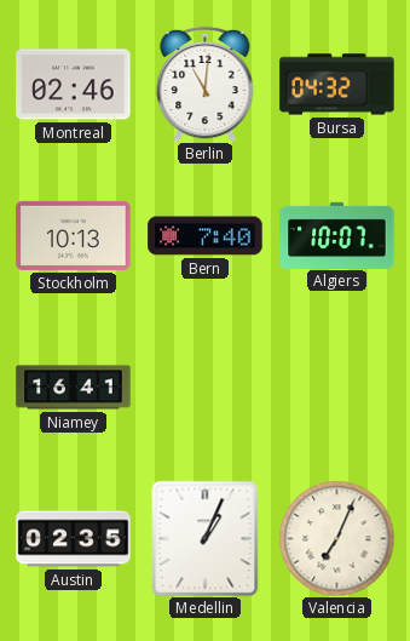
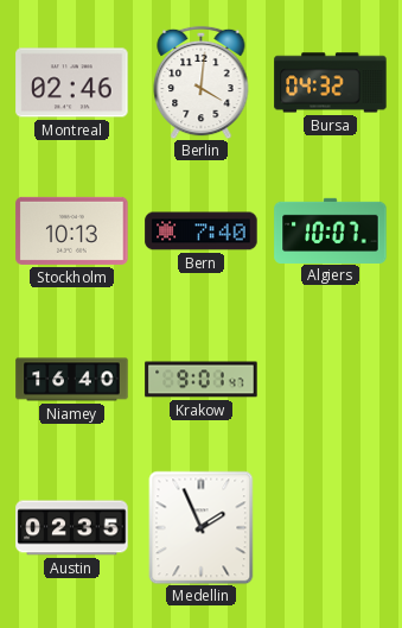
Berlin: 11:01 -> 4:01
Niamey: 16:41 -> 16:40
Krakow: none -> 9:01
Medellin: 1:04 -> 1:56
Valencia: 7:04 -> none
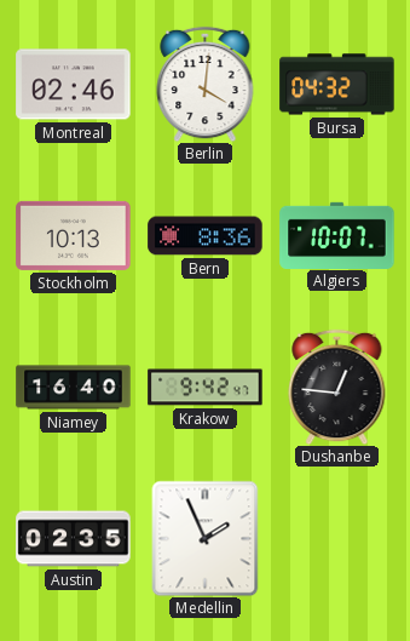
Bern: 7:40 -> 8:36
Krakow: 9:01 -> 9:42
Dushanbe: none -> 12:46
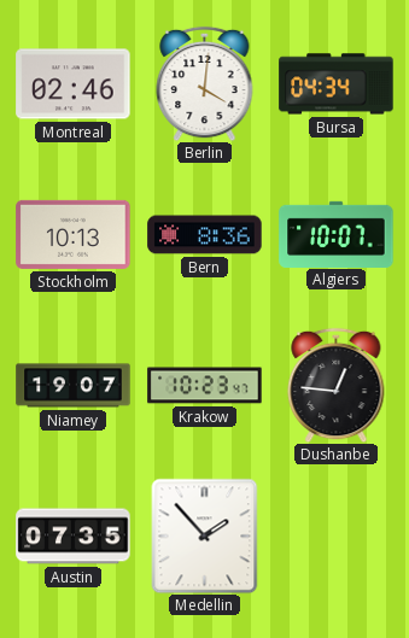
Bursa: 04:32 -> 04:34
Niamey: 16:40 -> 19:07
Krakow: 9:42 -> 10:23
Austin: 02:35 -> 07:35
Medellin: 1:56 -> 1:53
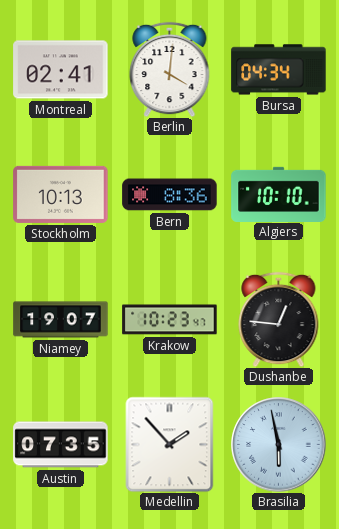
Montreal: 02:46 -> 02:41
Algiers: 10:07 -> 10:10
Brasilia: none -> 5:58
